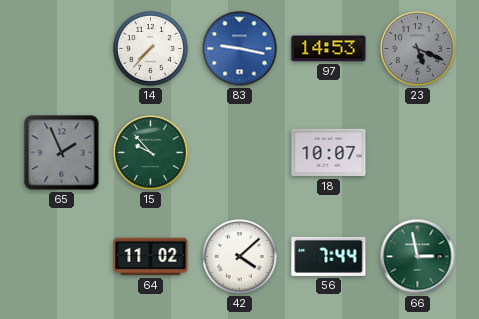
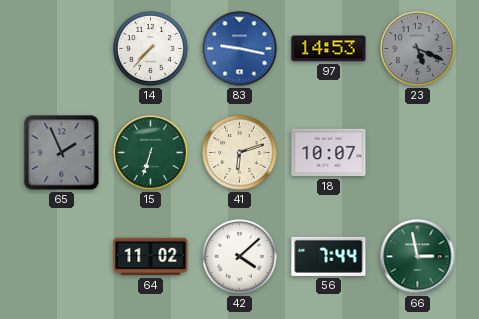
15: 9:53 -> 6:33
41: none -> 6:12
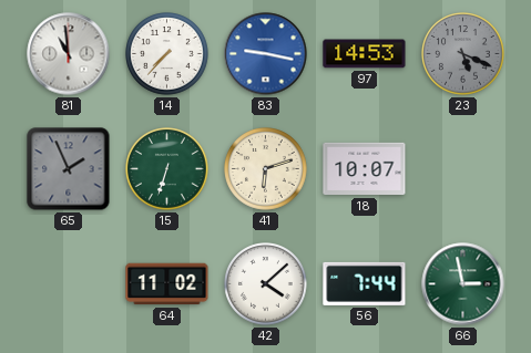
81: none -> 10:59
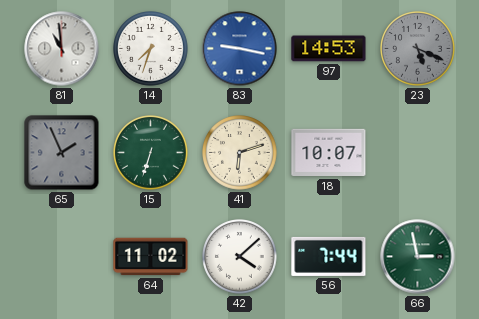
14: 7:37 -> 7:33
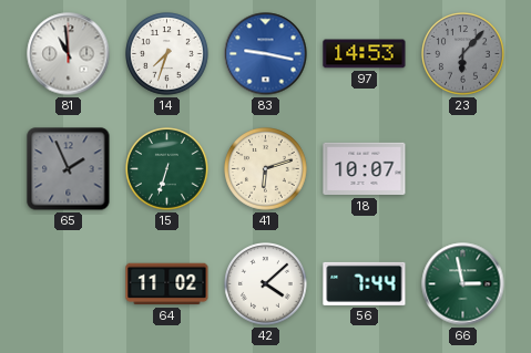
23: 5:19 -> 6:07
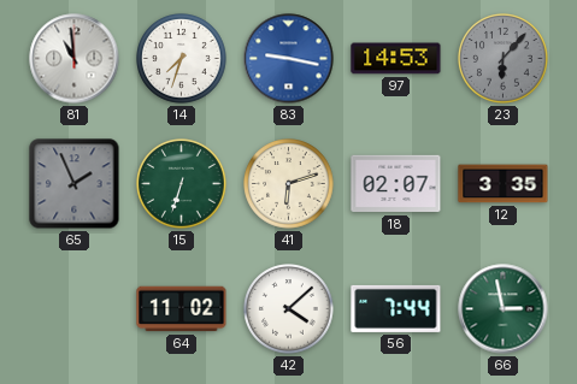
18: 10:07 -> 02:07
12: none -> 3:35
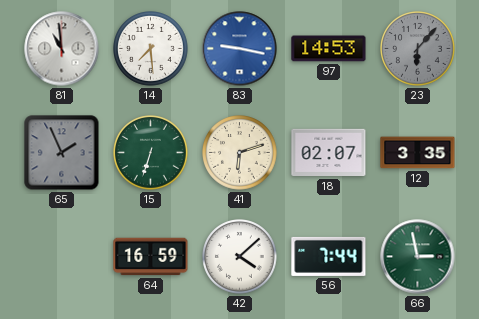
14: 7:33 -> 7:29
64: 11:02 -> 16:59
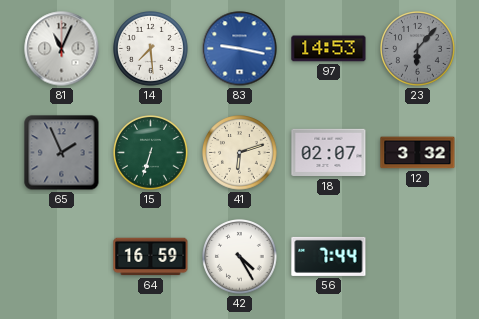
81: 10:59 -> 11:04
12: 3:35 -> 3:32
42: 4:08 -> 4:25
66: 2:58 -> none
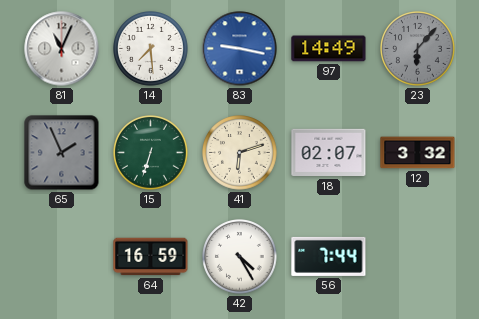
97: 14:53 -> 14:49
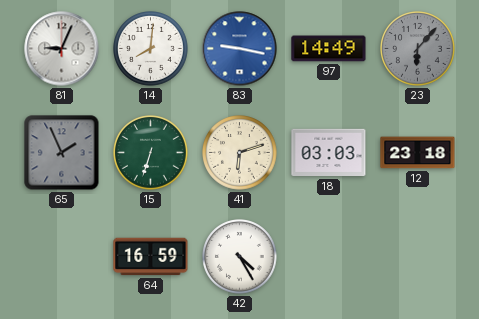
81: 11:04 -> 9:04
14: 7:29 -> 8:01
18: 02:07 -> 03:03
12: 3:32 -> 23:18
56: 7:44 -> none
